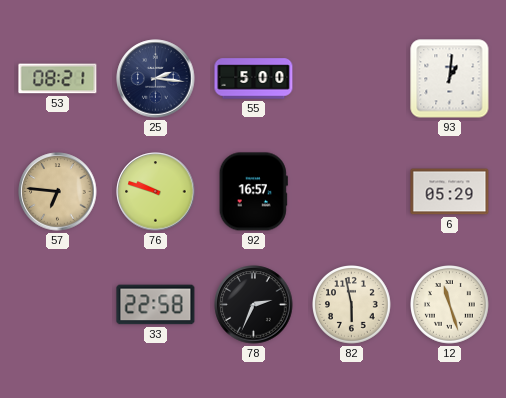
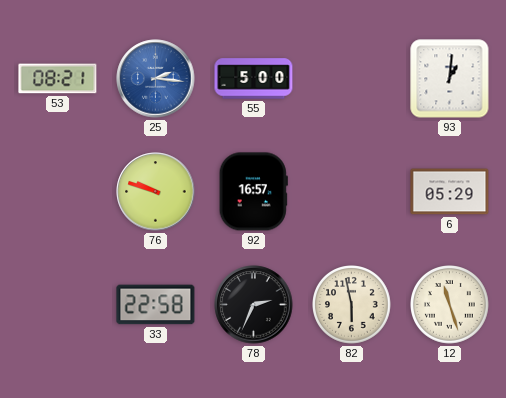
25 dial: navy -> blue
57: 6:46 -> none
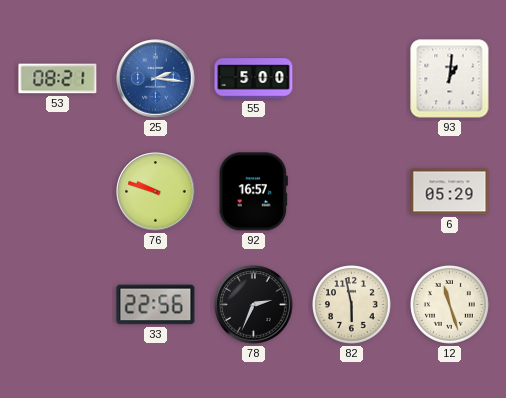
33: 22:58 -> 22:56
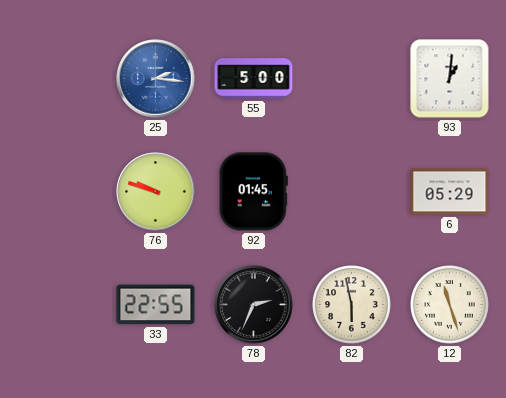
53: 08:21 -> none
92: 16:57 -> 01:45
33: 22:56 -> 22:55
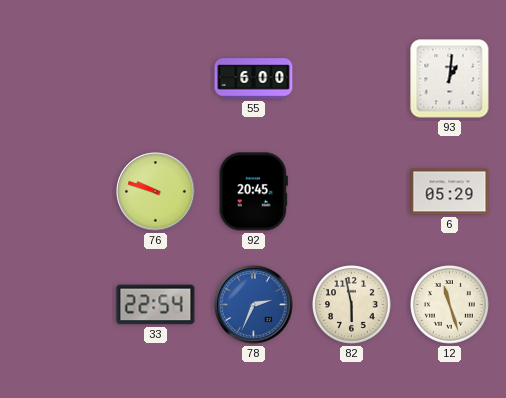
25: 2:16 -> none
55: 5:00 -> 6:00
92: 01:45 -> 20:45
33: 22:55 -> 22:54
78 dial: black -> blue
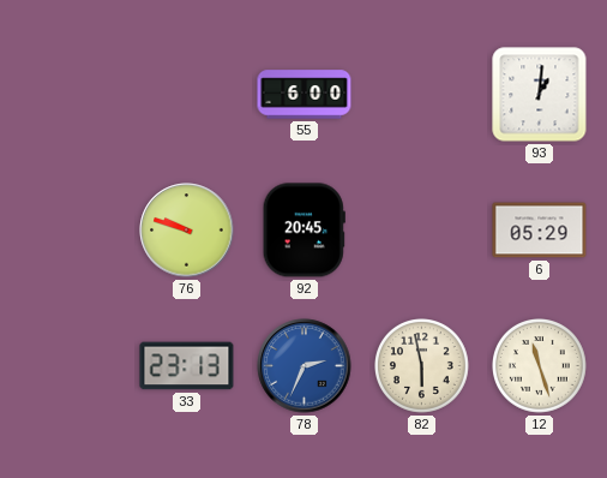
33: 22:54 -> 23:13
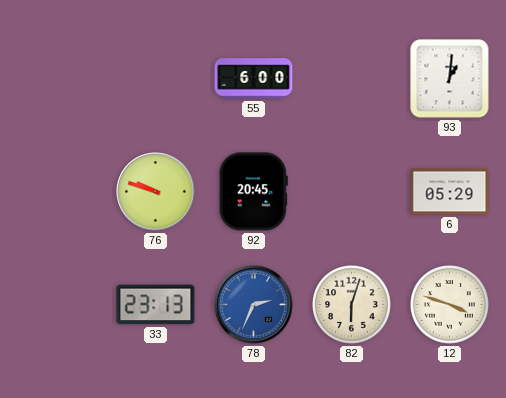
82: 5:58 -> 6:03
12: 11:27 -> 3:48
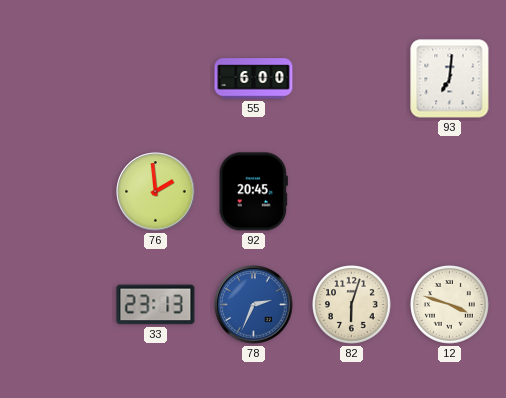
93: 1:01 -> 7:01
76: 9:48 -> 1:59
6: 05:29 -> none
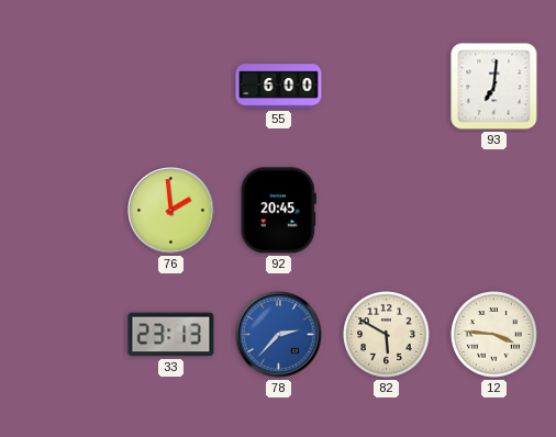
78: 2:34 -> 2:37
82: 6:03 -> 5:50
12: 3:48 -> 3:46
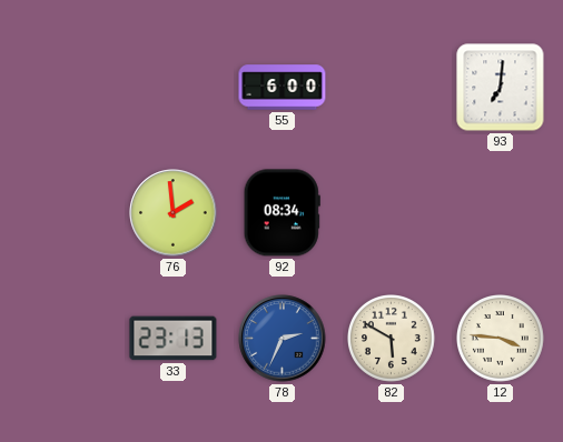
92: 20:45 -> 08:34
78: 2:37 -> 2:34
